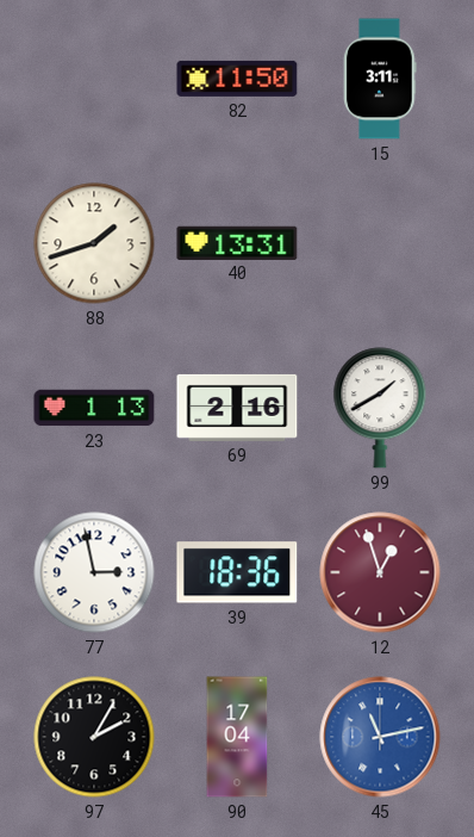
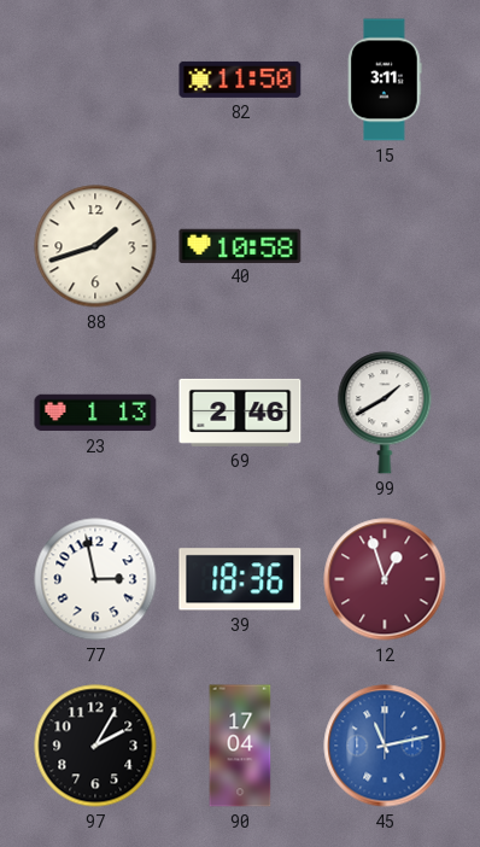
40: 13:31 -> 10:58
69: 2:16 -> 2:46
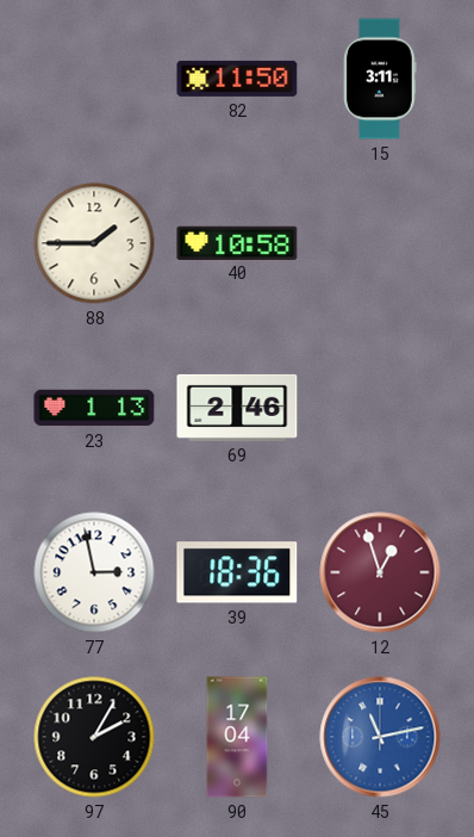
88: 1:42 -> 1:45
99: 1:40 -> none
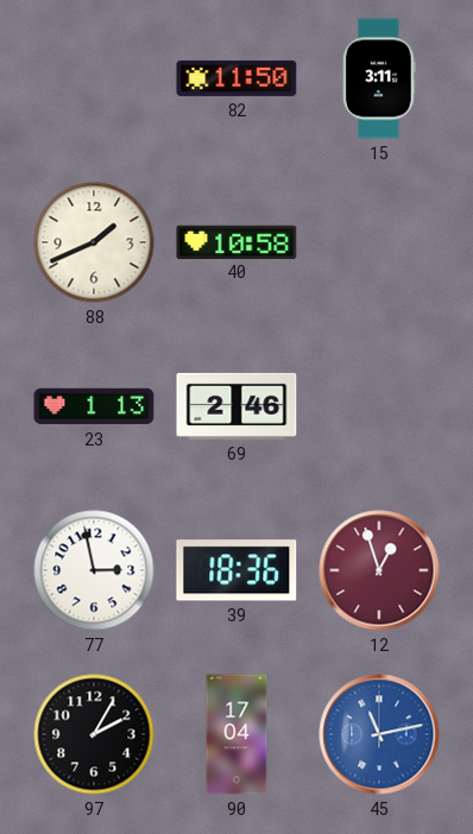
88: 1:45 -> 1:41
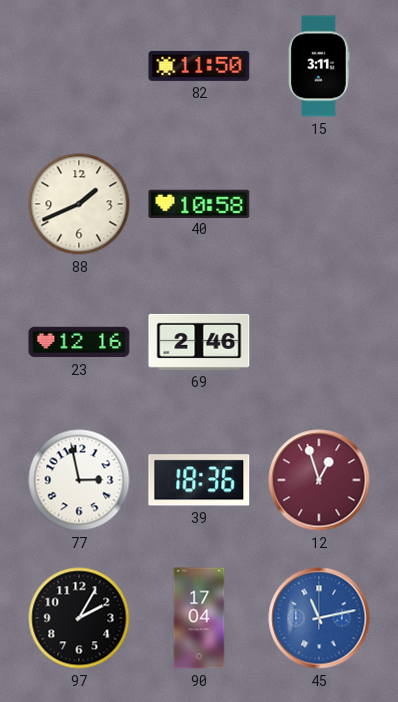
23: 1:13 -> 12:16
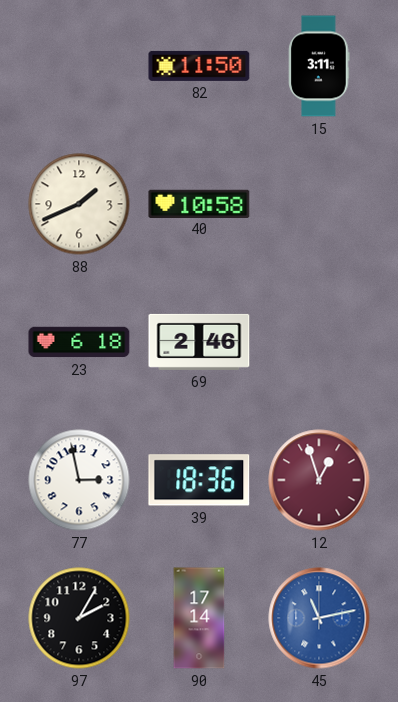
23: 12:16 -> 6:18
90: 17:04 -> 17:14
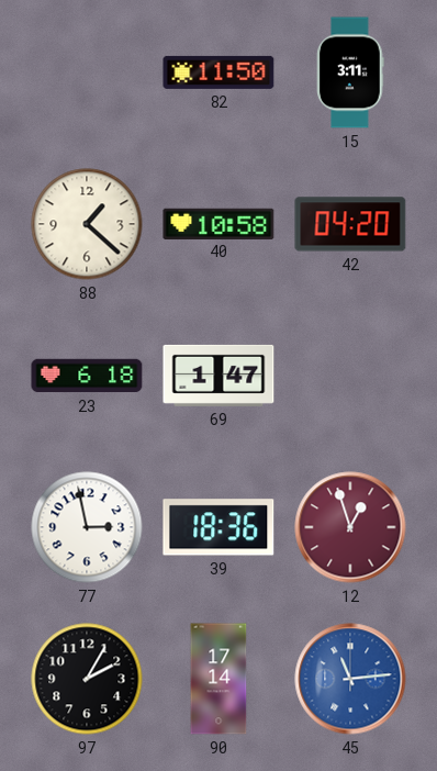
88: 1:41 -> 1:22
42: none -> 04:20
69: 2:46 -> 1:47
45: 11:13 -> 11:14
